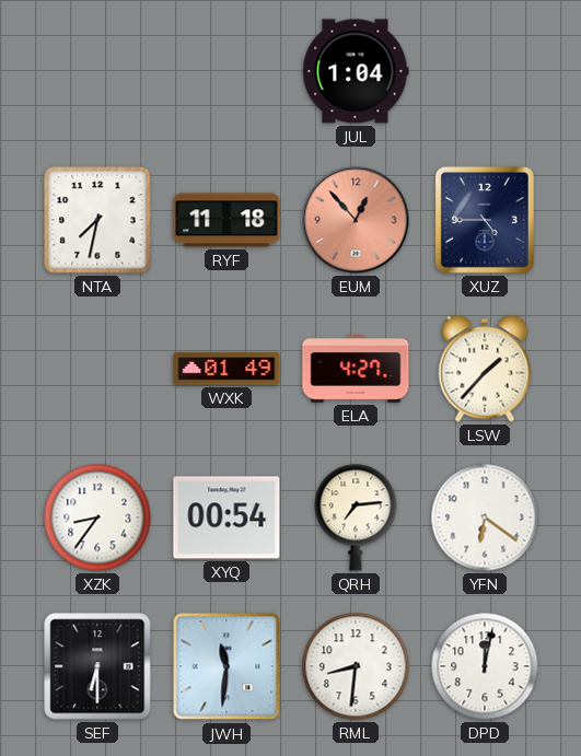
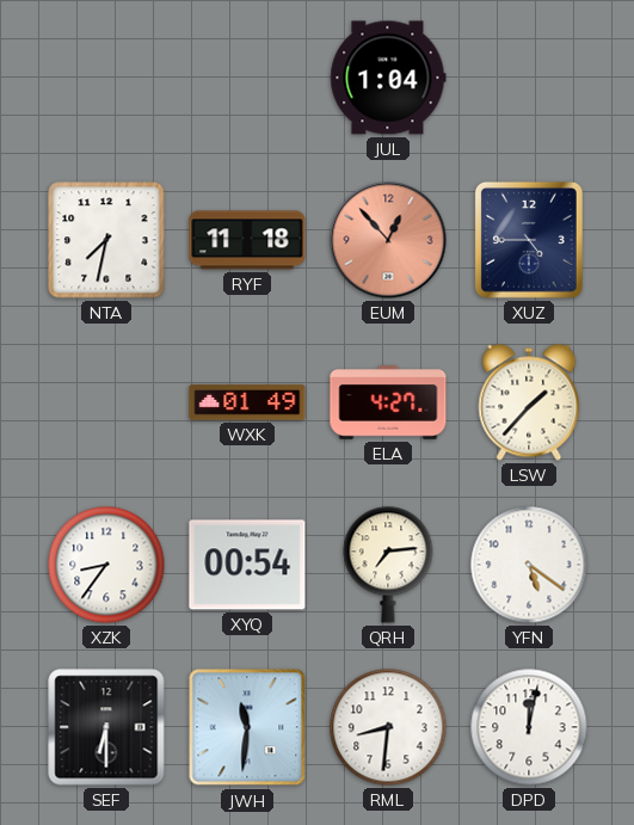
YFN: 6:21 -> 5:21
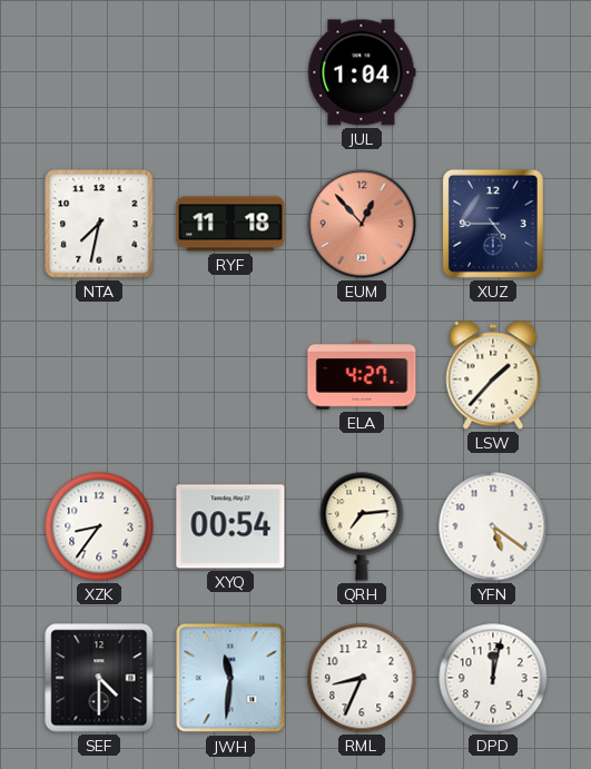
WXK: 01:49 -> none
SEF: 6:30 -> 4:30
RML: 8:31 -> 8:34
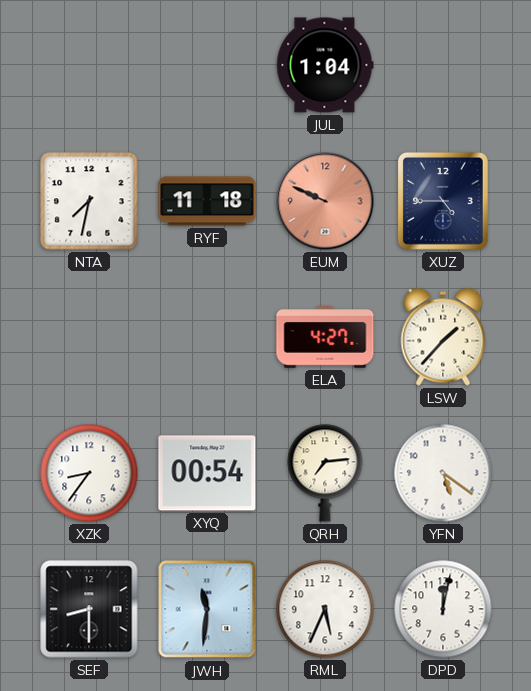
EUM: 12:53 -> 9:49
SEF: 4:30 -> 8:30
RML: 8:34 -> 5:34
